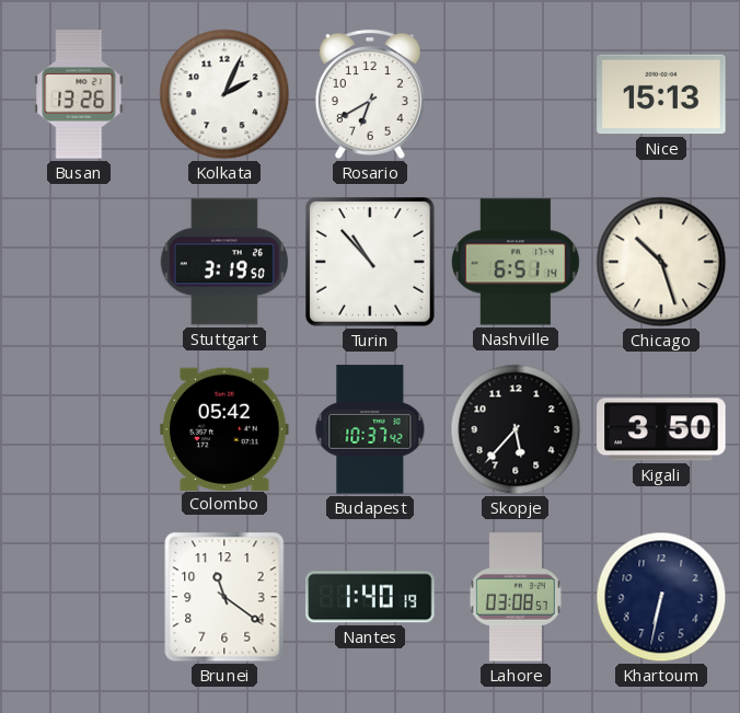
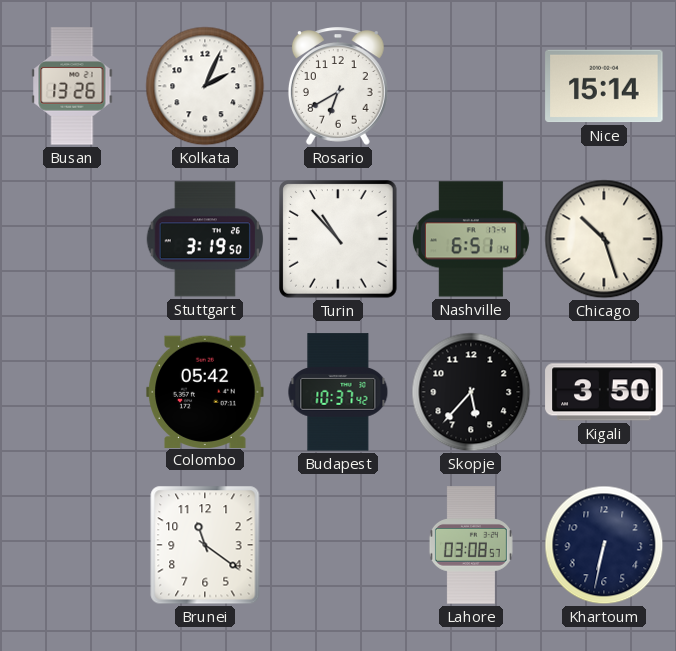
Nice: 15:13 -> 15:14
Nantes: 1:40 -> none
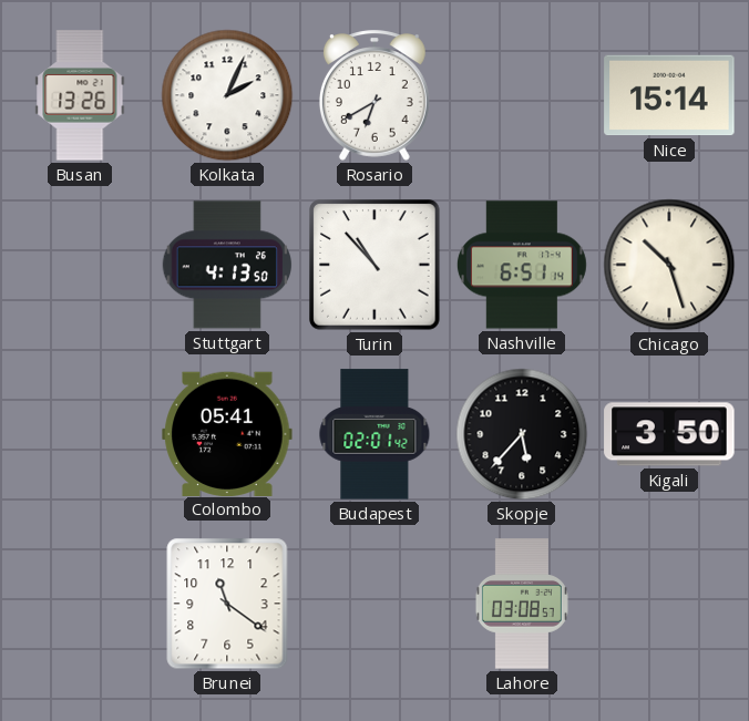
Stuttgart: 3:19 -> 4:13
Colombo: 05:42 -> 05:41
Budapest: 10:37 -> 02:01
Khartoum: 6:32 -> none
